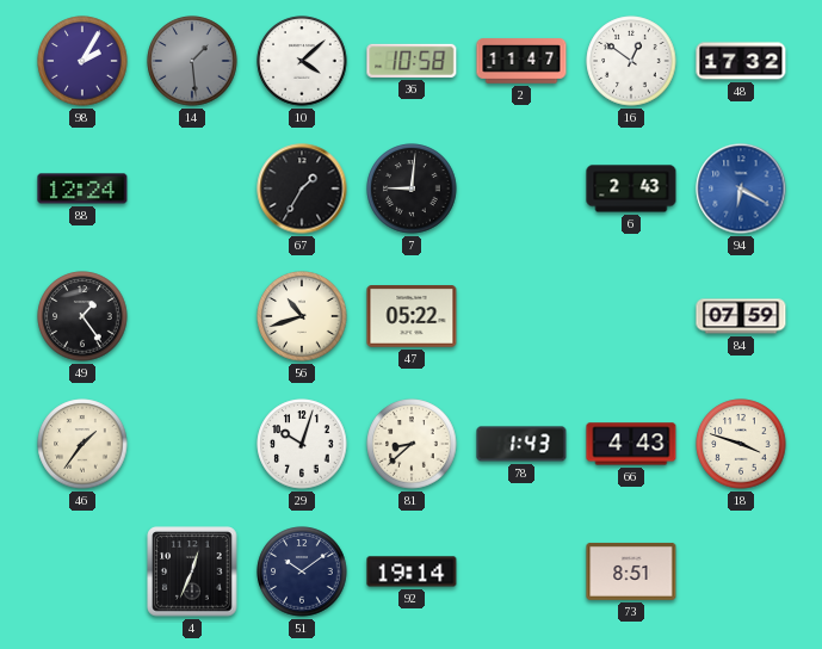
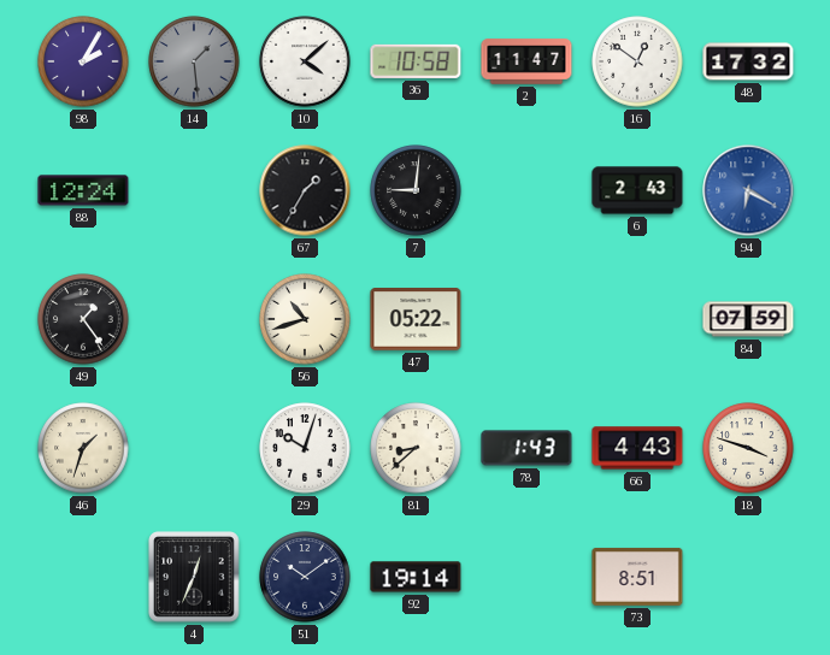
46: 1:36 -> 1:33
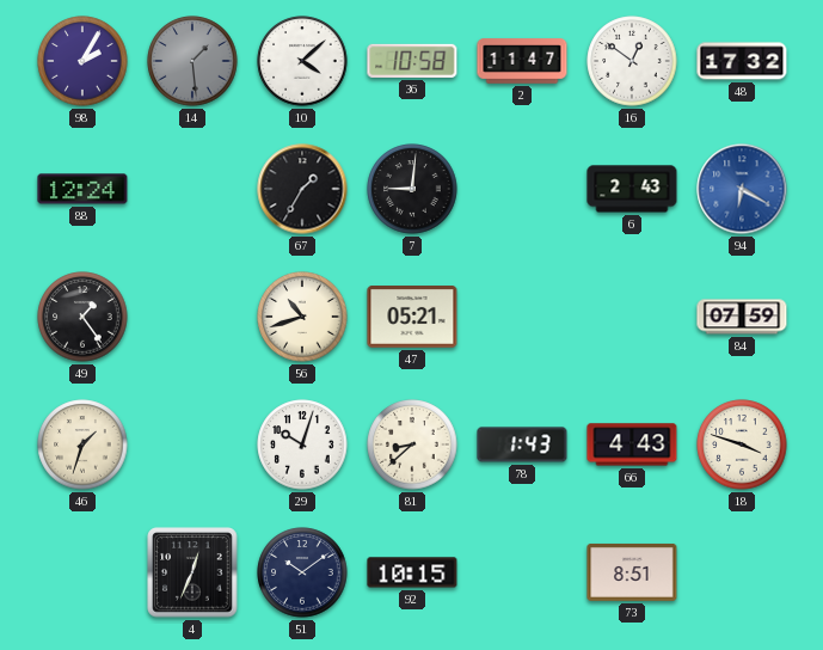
47: 05:22 -> 05:21
92: 19:14 -> 10:15
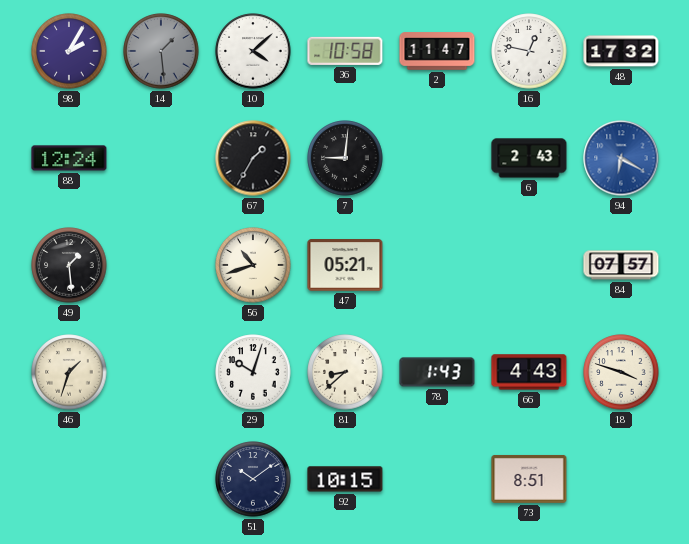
16: 12:51 -> 12:47
49: 1:24 -> 1:29
84: 07:59 -> 07:57
4: 12:34 -> none
